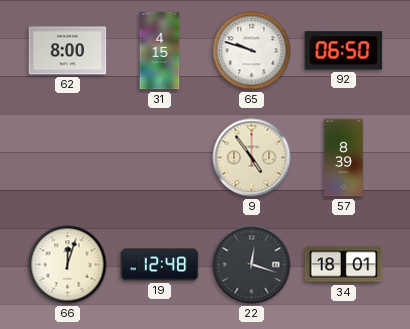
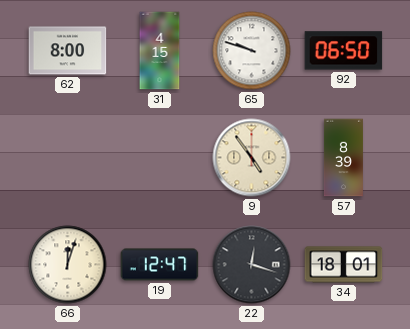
19: 12:48 -> 12:47
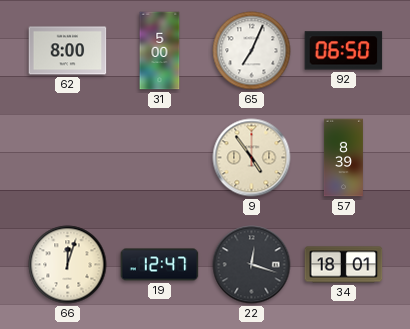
31: 4:15 -> 5:00
65: 9:48 -> 7:04
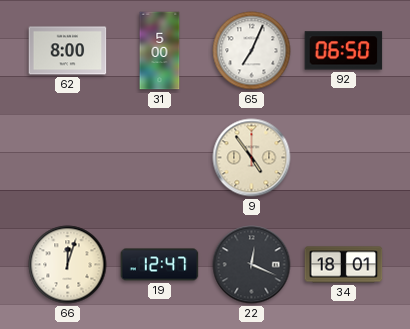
57: 8:39 -> none
22: 12:18 -> 12:19
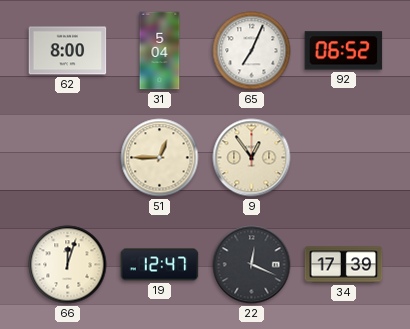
31: 5:00 -> 5:04
92: 06:50 -> 06:52
51: none -> 12:45
9: 4:54 -> 12:54
34: 18:01 -> 17:39
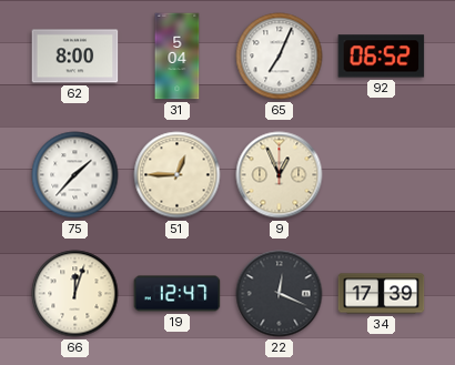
75: none -> 1:37
9: 12:54 -> 12:56
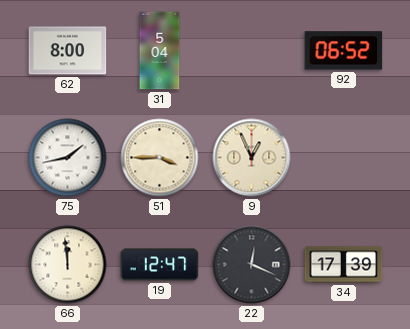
65: 7:04 -> none
75: 1:37 -> 1:43
51: 12:45 -> 3:45
66: 12:03 -> 11:59
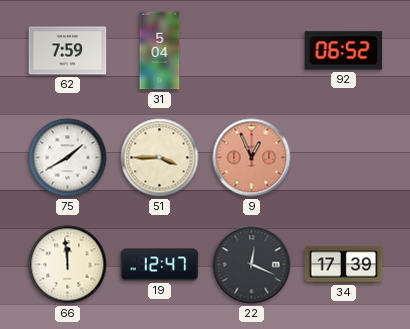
62: 8:00 -> 7:59
75: 1:43 -> 1:40
9 dial: cream -> salmon
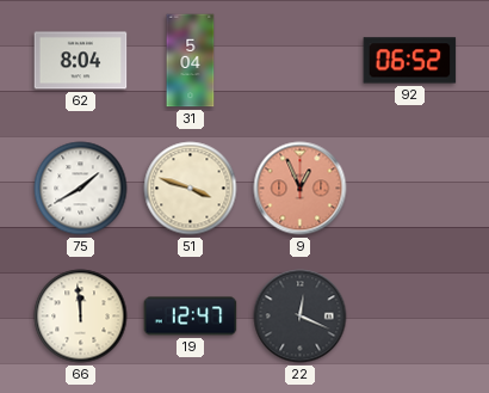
62: 7:59 -> 8:04
51: 3:45 -> 3:48
34: 17:39 -> none
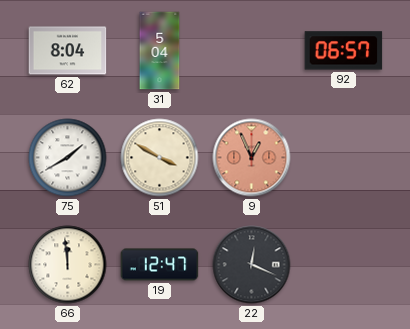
92: 06:52 -> 06:57
51: 3:48 -> 3:50
